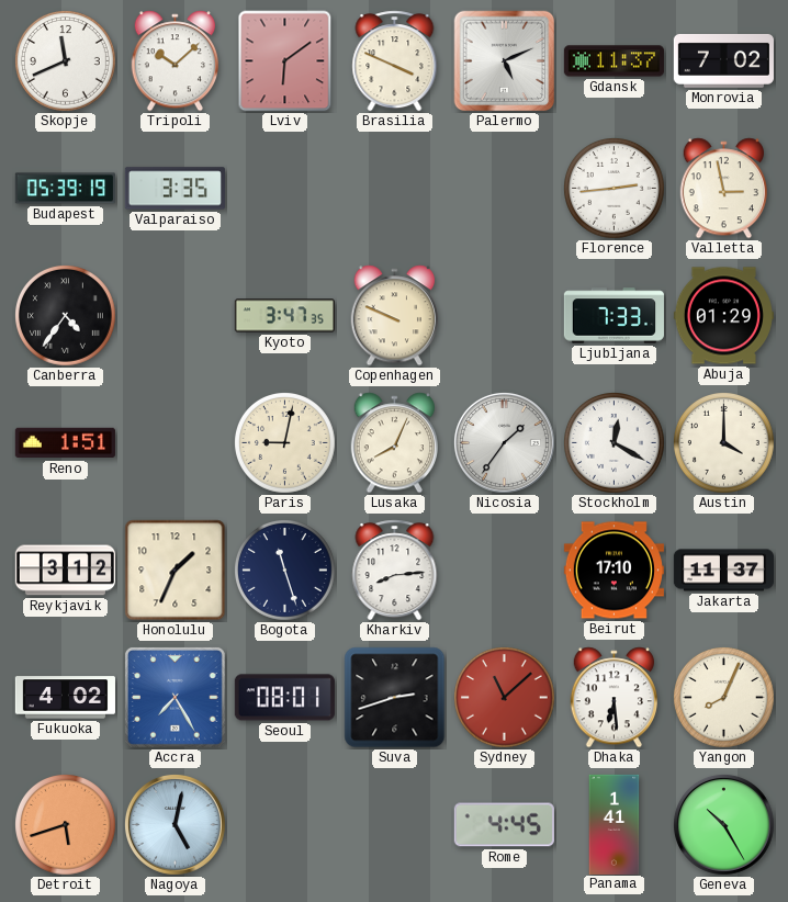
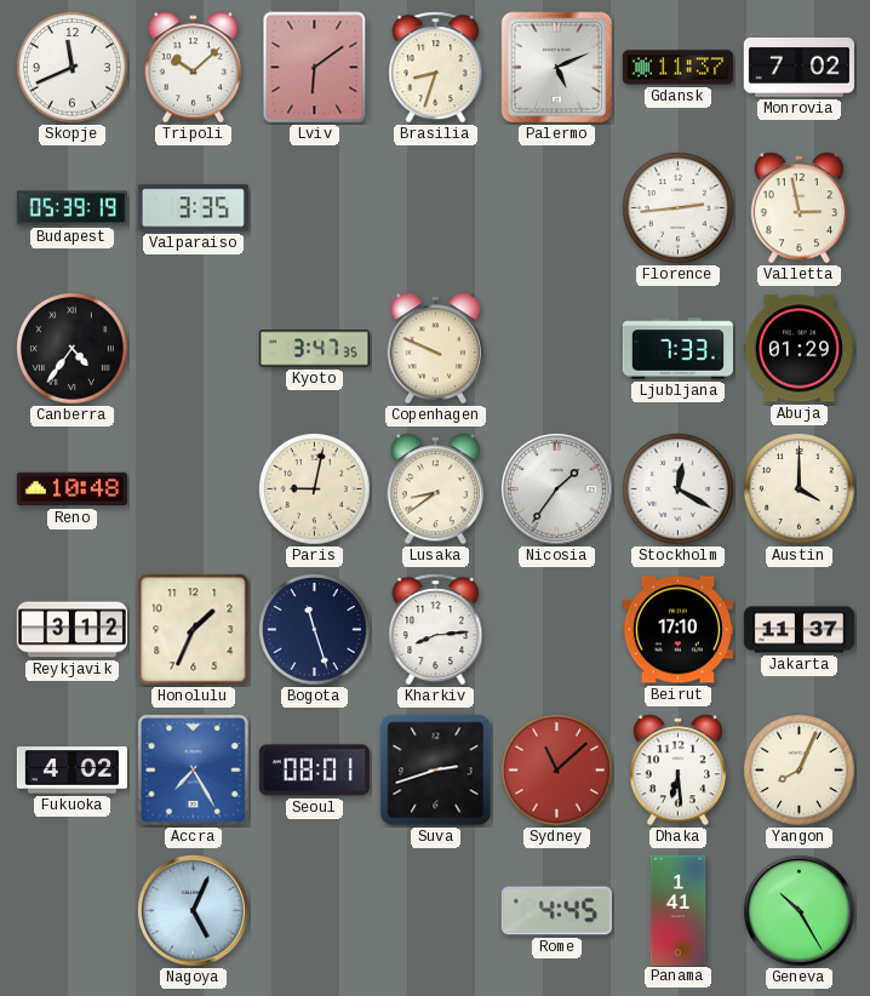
Brasilia: 3:49 -> 8:33
Reno: 1:51 -> 10:48
Lusaka: 8:04 -> 8:39
Detroit: 5:42 -> none
Nagoya: 5:02 -> 5:04
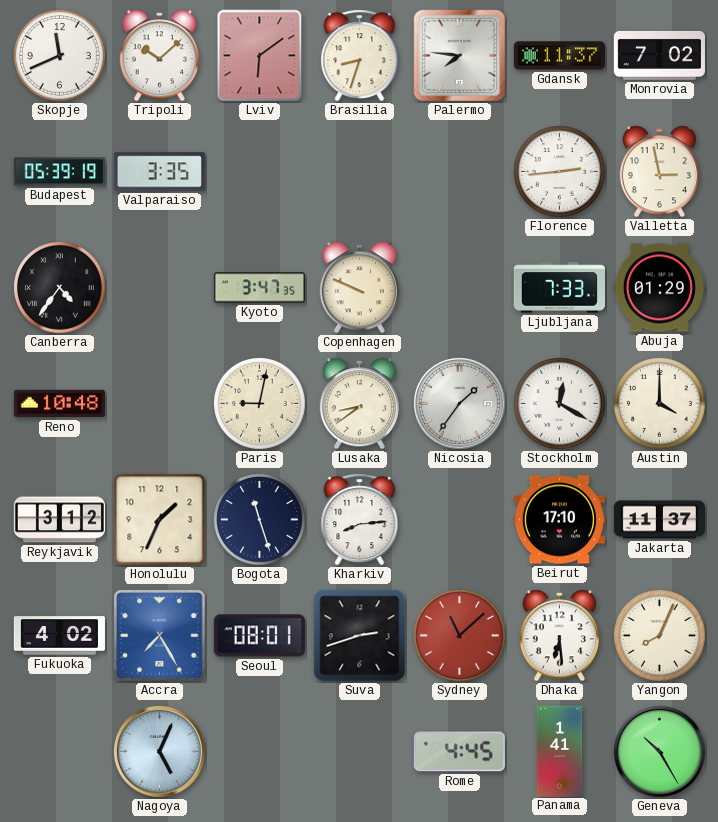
Palermo: 5:11 -> 7:46
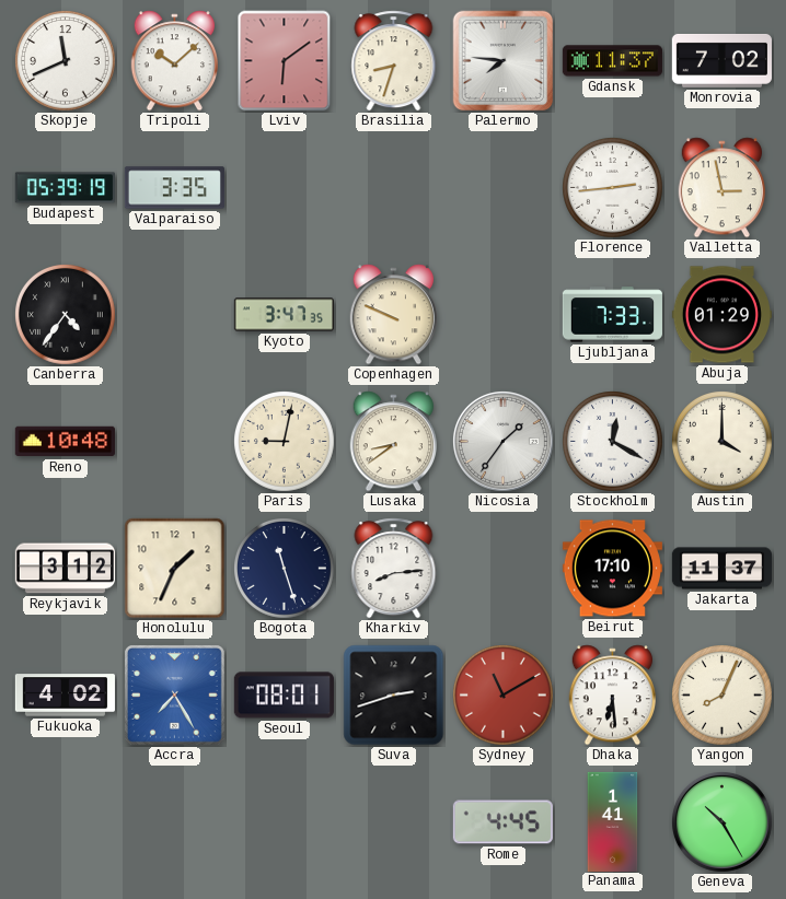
Sydney: 11:08 -> 11:10
Nagoya: 5:04 -> none
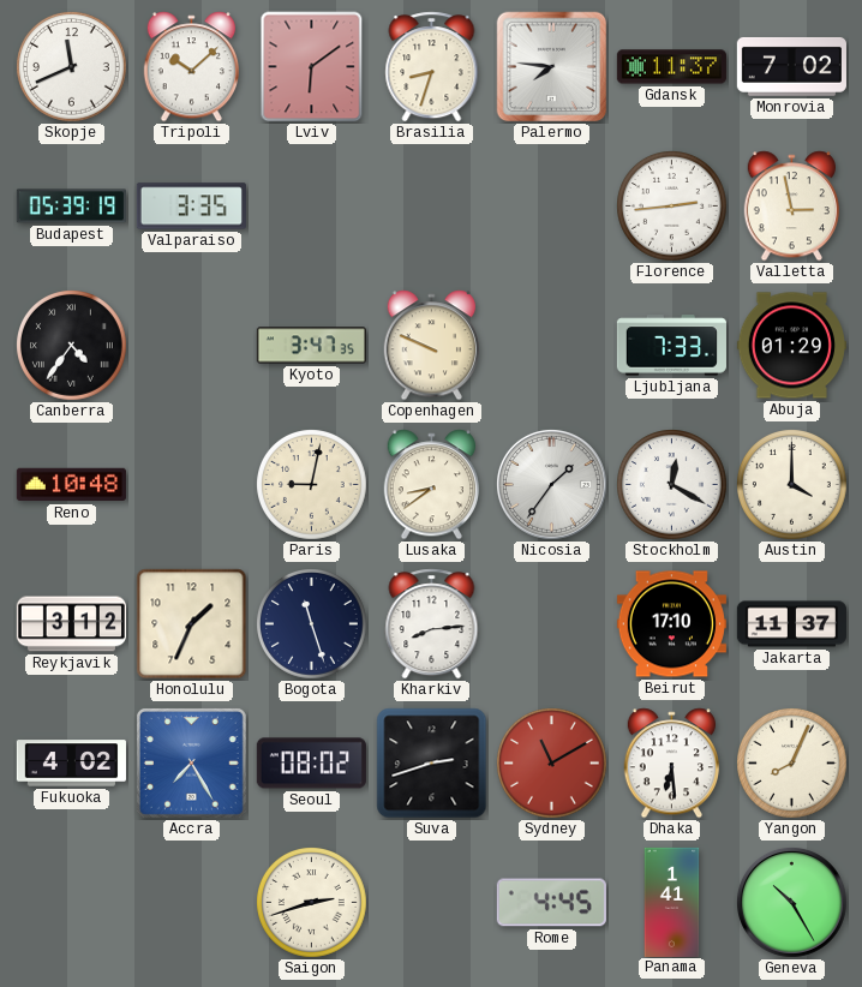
Seoul: 08:01 -> 08:02
Saigon: none -> 2:42
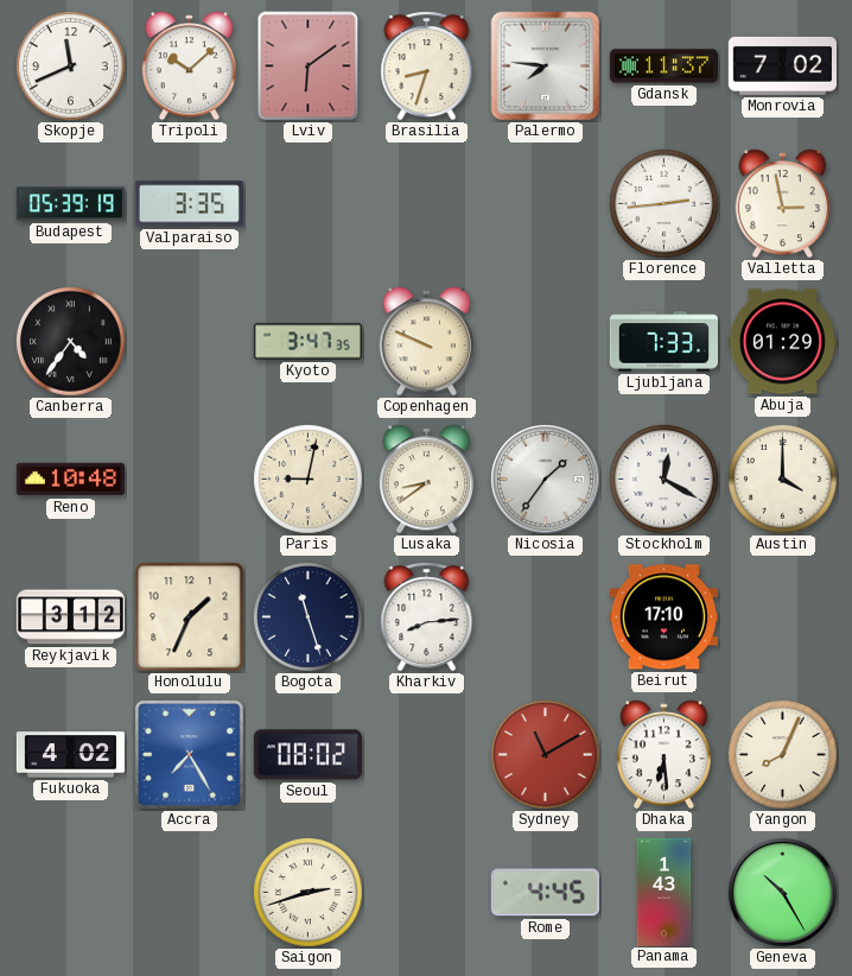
Jakarta: 11:37 -> none
Suva: 2:42 -> none
Panama: 1:41 -> 1:43
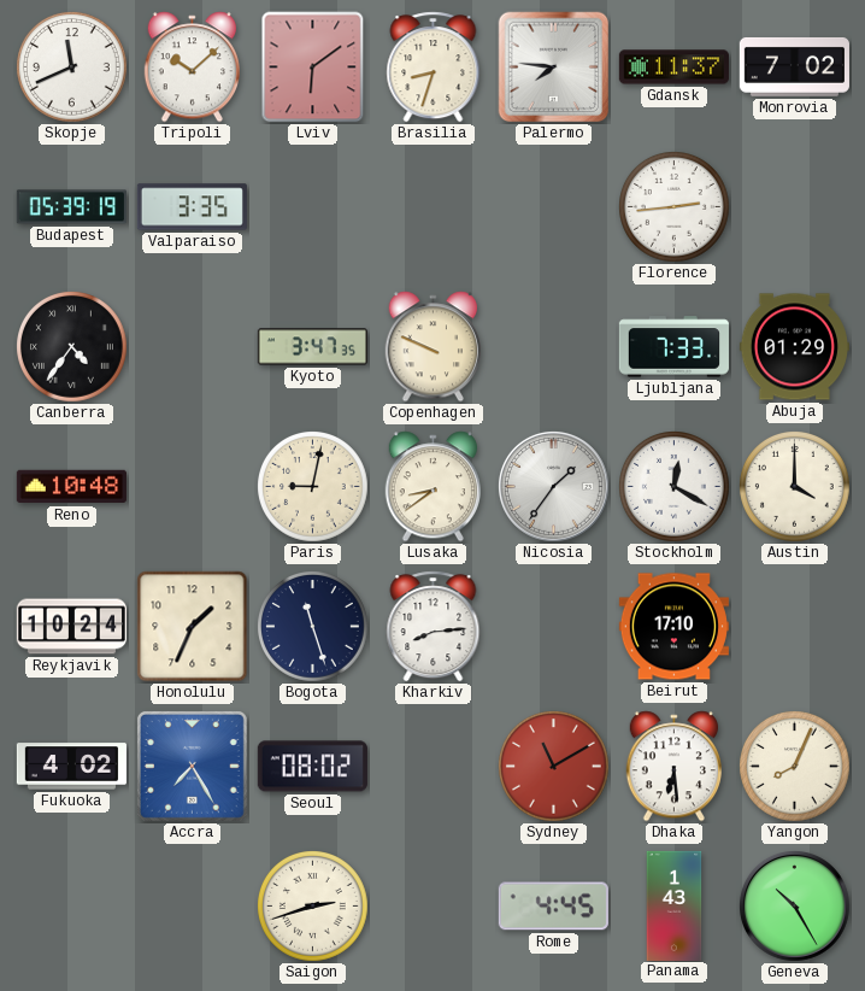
Valletta: 2:58 -> none
Reykjavik: 3:12 -> 10:24
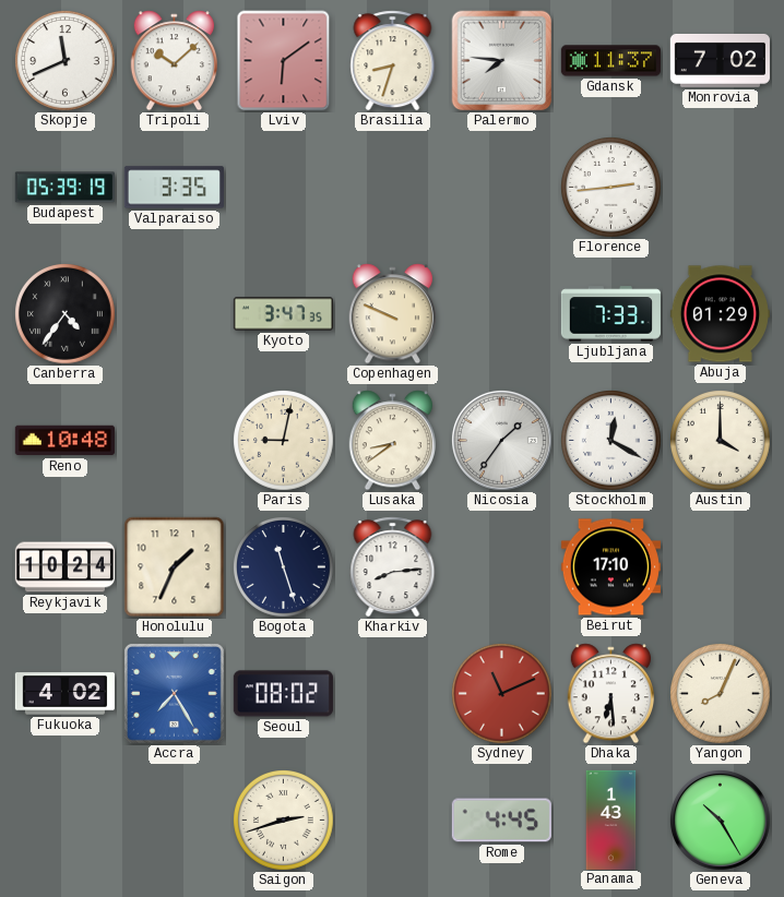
Sydney: 11:10 -> 11:11
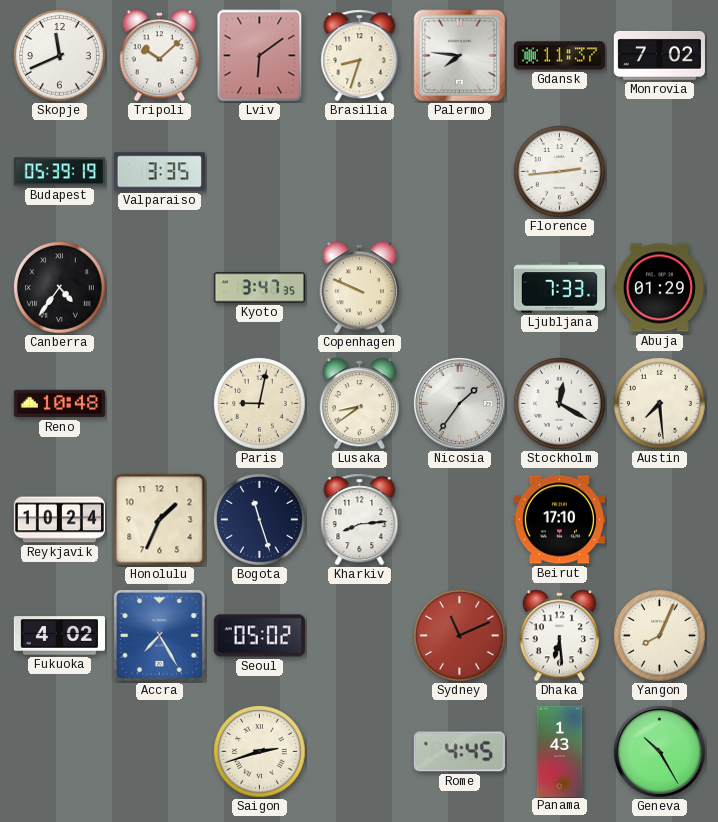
Austin: 4:00 -> 7:29
Seoul: 08:02 -> 05:02
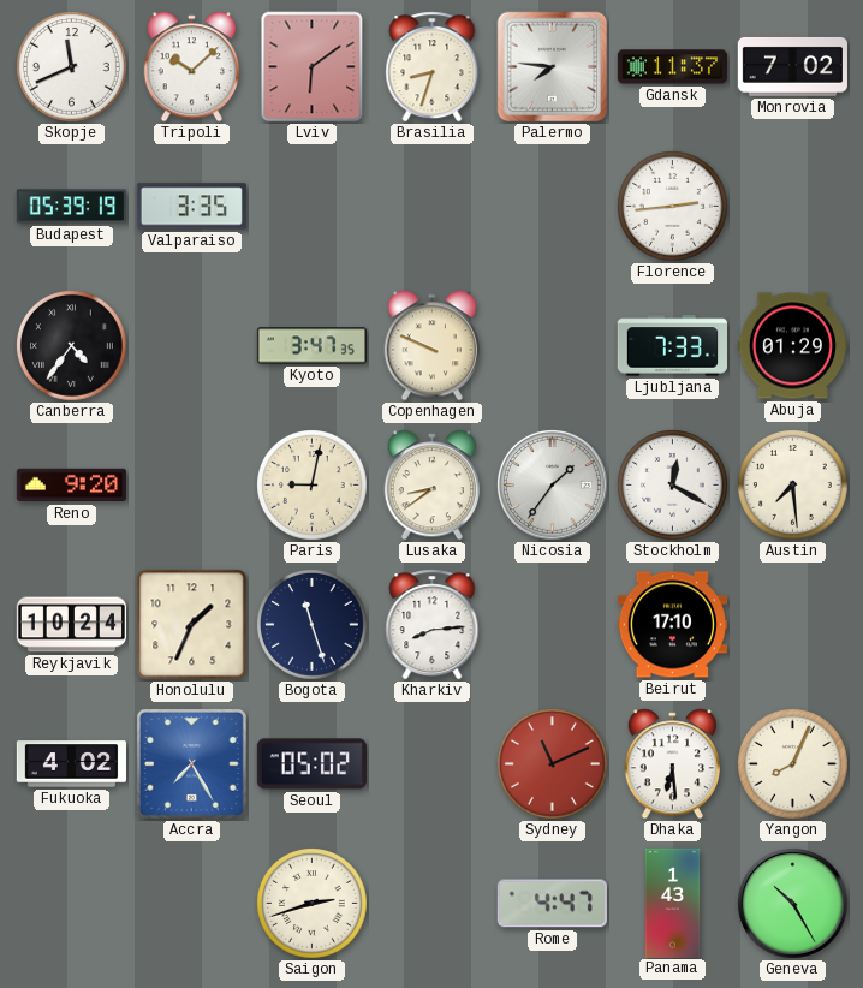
Reno: 10:48 -> 9:20
Rome: 4:45 -> 4:47
